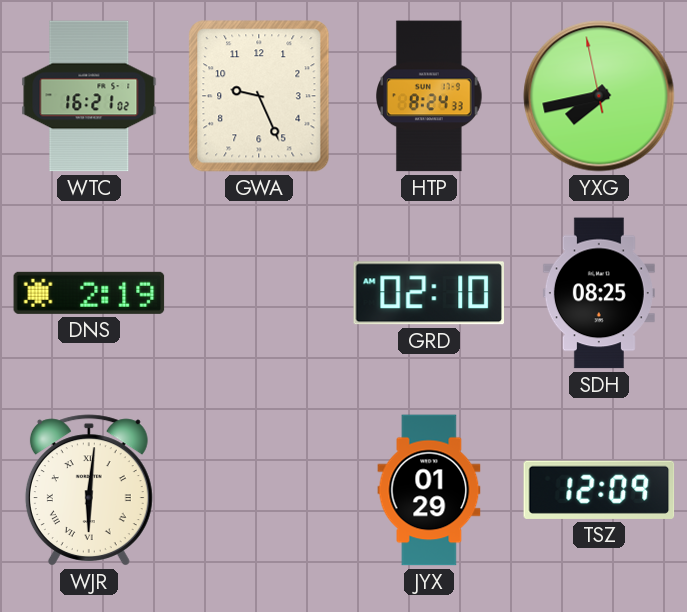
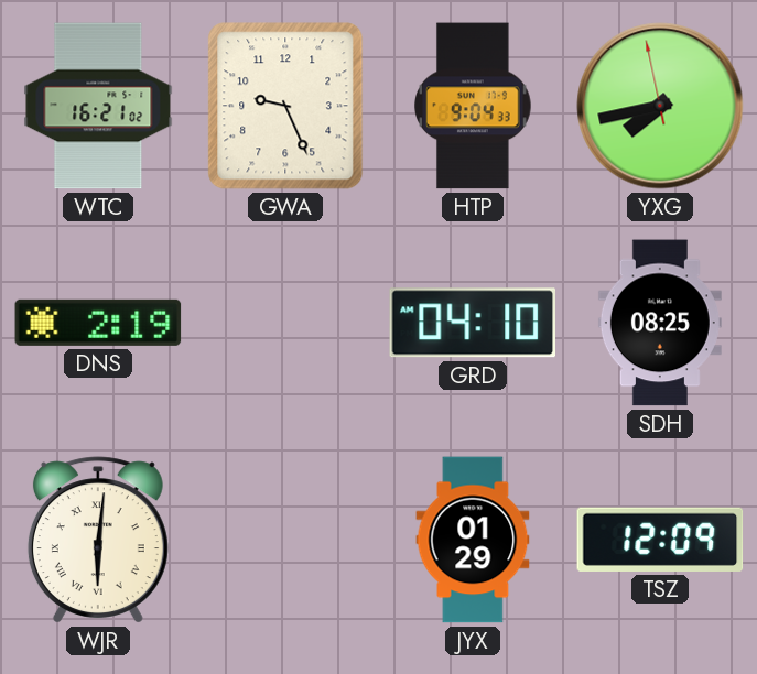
HTP: 8:24 -> 9:04
GRD: 02:10 -> 04:10
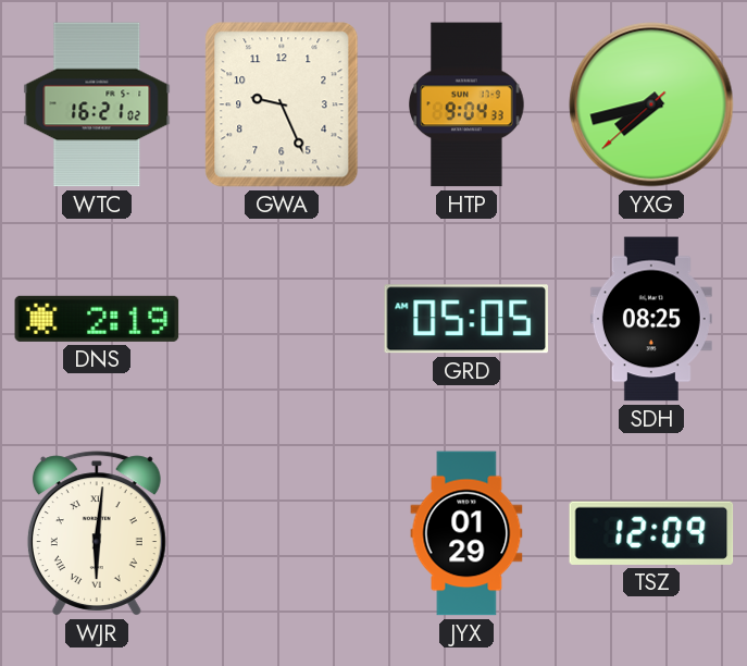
YXG: 7:42:58 -> 7:42:38
GRD: 04:10 -> 05:05
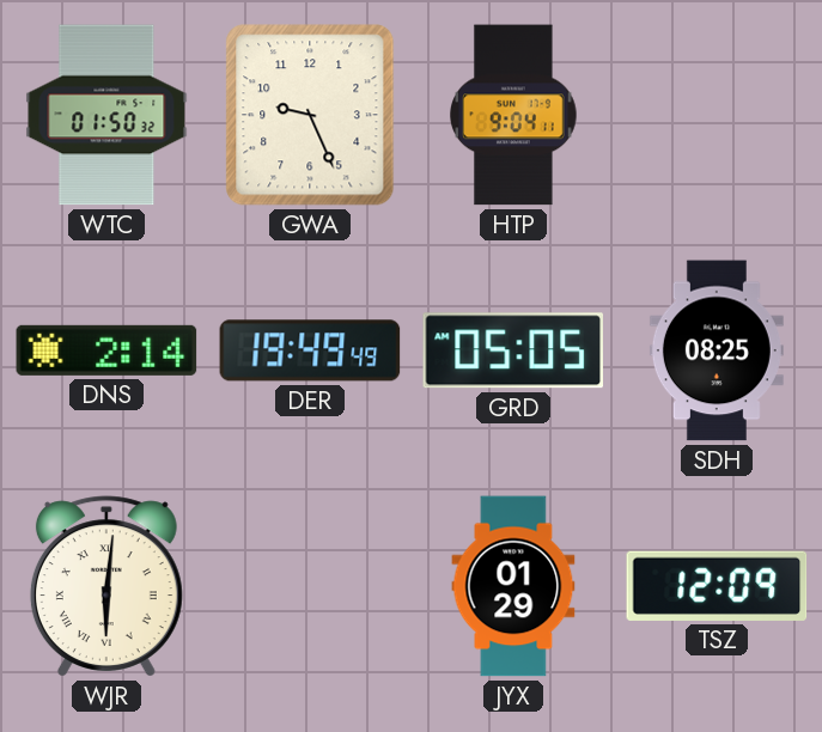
WTC: 16:21 -> 01:50
HTP: 9:04:33 -> 9:04:11
YXG: 7:42 -> none
DNS: 2:19 -> 2:14
DER: none -> 19:49
